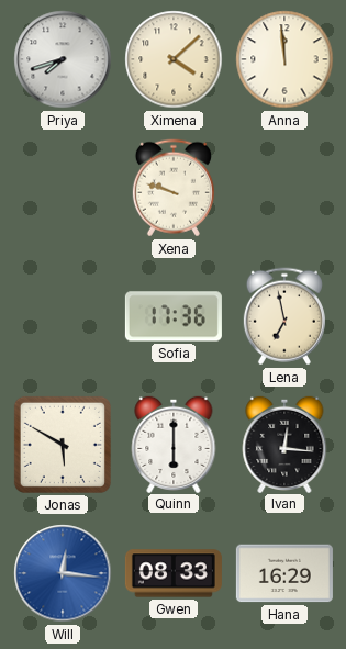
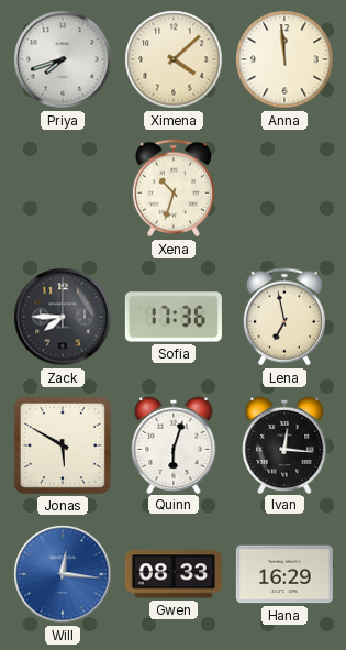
Xena: 9:48 -> 10:33
Zack: none -> 7:45
Quinn: 6:00 -> 6:03
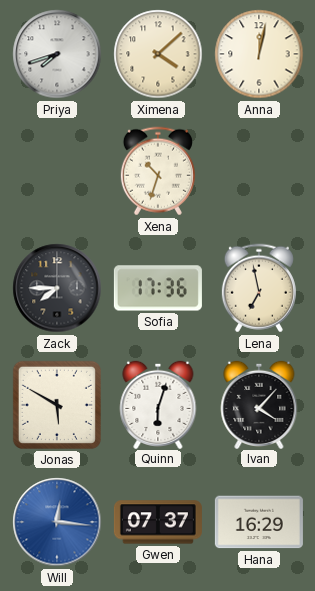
Anna: 11:59 -> 12:02
Ivan: 12:16 -> 4:07
Gwen: 08:33 -> 07:37
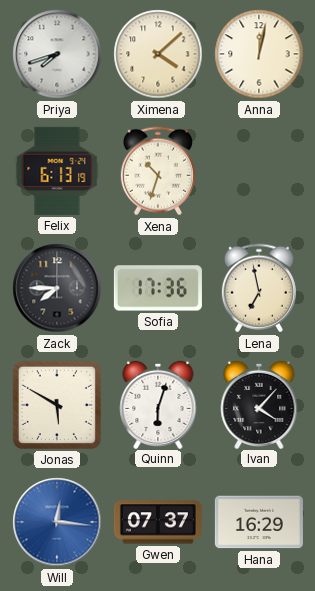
Felix: none -> 6:13
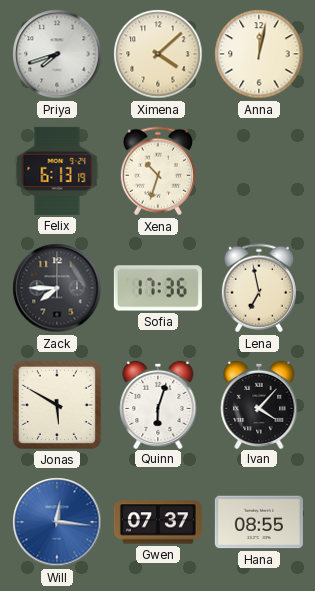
Hana: 16:29 -> 08:55
